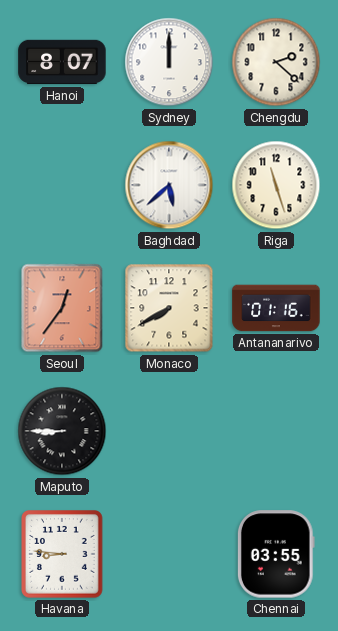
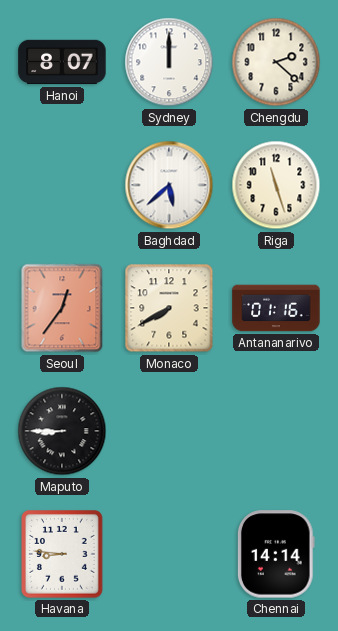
Chennai: 03:55 -> 14:14
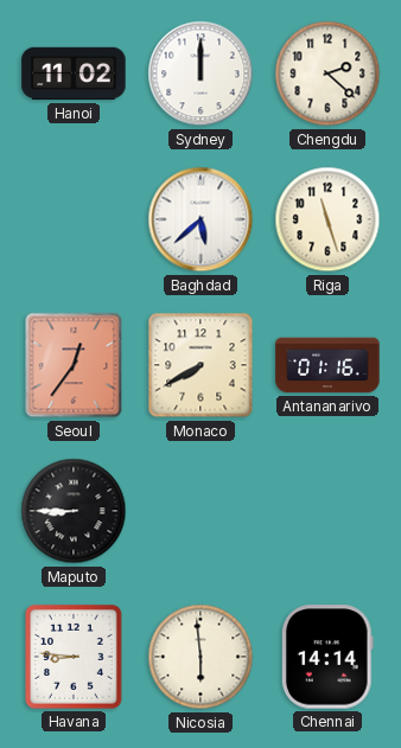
Hanoi: 8:07 -> 11:02
Nicosia: none -> 5:59
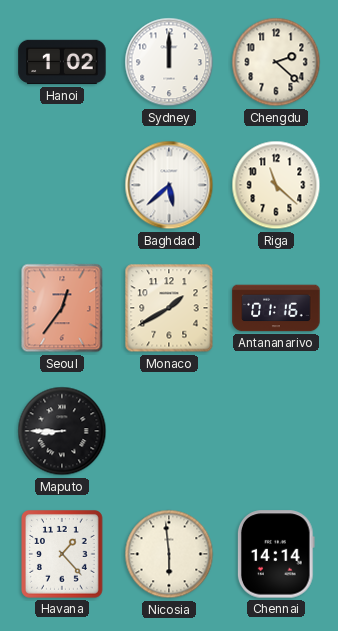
Hanoi: 11:02 -> 1:02
Riga: 11:27 -> 11:22
Monaco: 7:40 -> 1:40
Havana: 8:46 -> 1:23
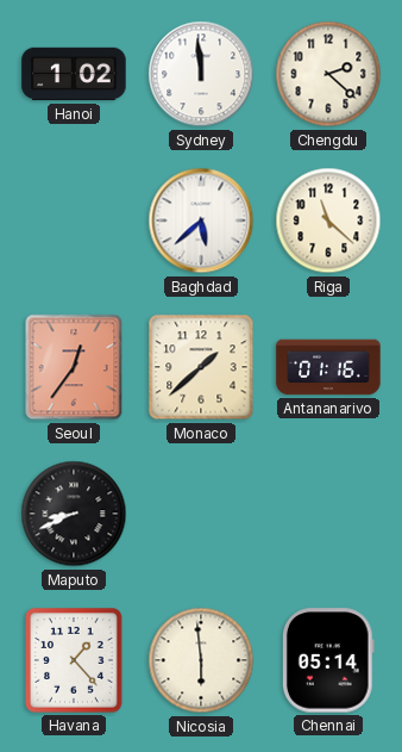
Sydney: 12:00 -> 11:59
Monaco: 1:40 -> 1:38
Maputo: 8:45 -> 8:41
Chennai: 14:14 -> 05:14
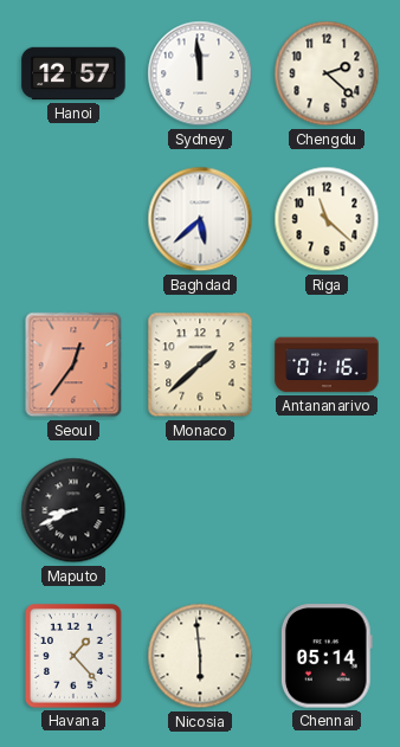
Hanoi: 1:02 -> 12:57
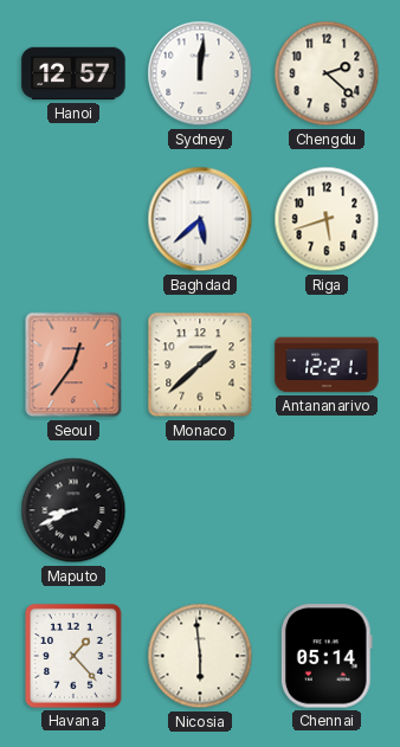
Sydney: 11:59 -> 12:01
Riga: 11:22 -> 5:42
Antananarivo: 01:16 -> 12:21
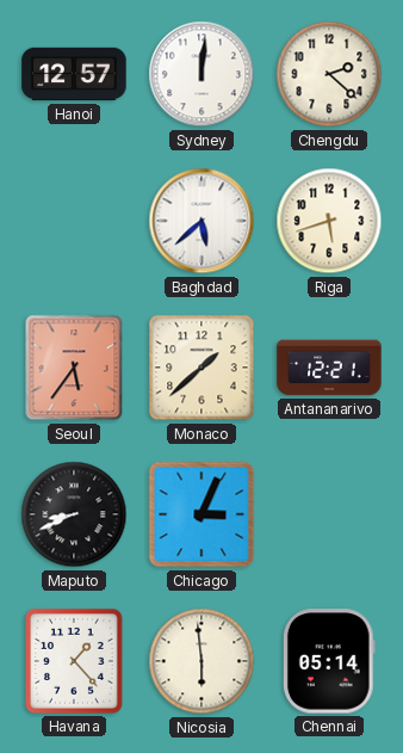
Seoul: 12:36 -> 5:36
Chicago: none -> 3:04
